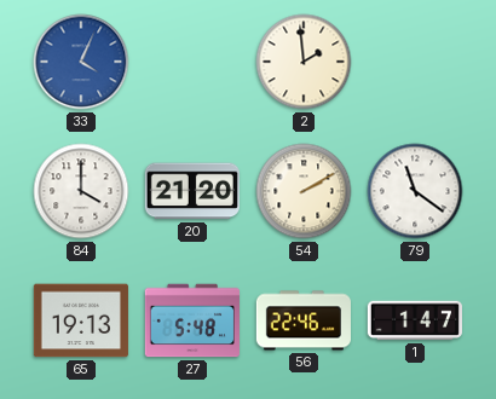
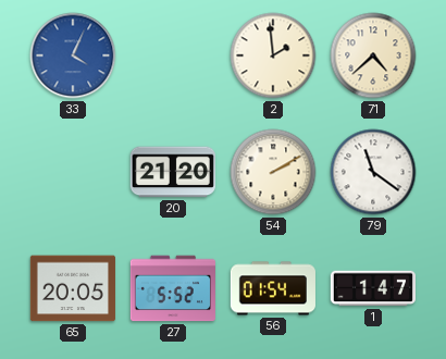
71: none -> 4:38
84: 4:00 -> none
65: 19:13 -> 20:05
27: 5:48 -> 5:52
56: 22:46 -> 01:54
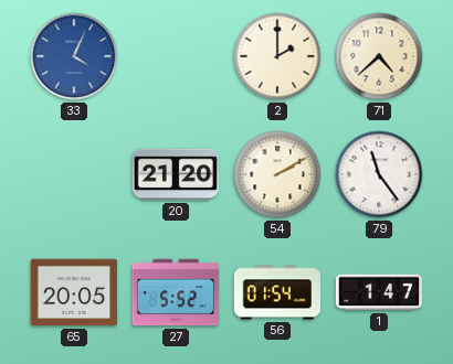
2: 1:59 -> 2:00
79: 11:21 -> 11:24
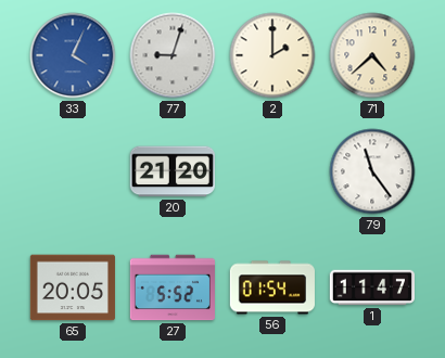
77: none -> 9:03
54: 2:10 -> none
1: 1:47 -> 11:47
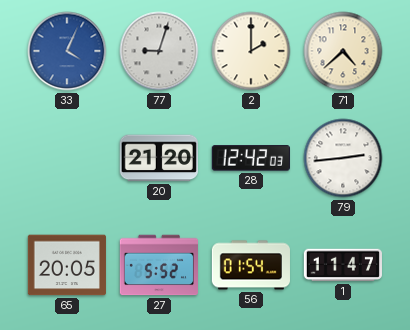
28: none -> 12:42
79: 11:24 -> 2:44
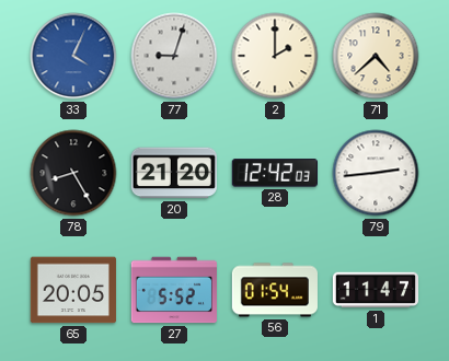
78: none -> 8:25
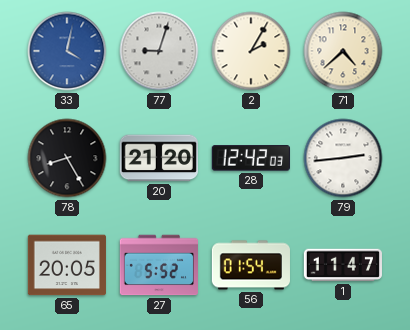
33: 4:04 -> 4:02
2: 2:00 -> 2:05
